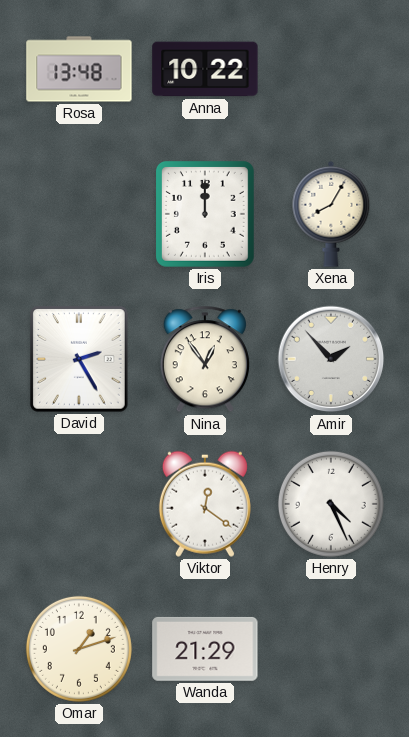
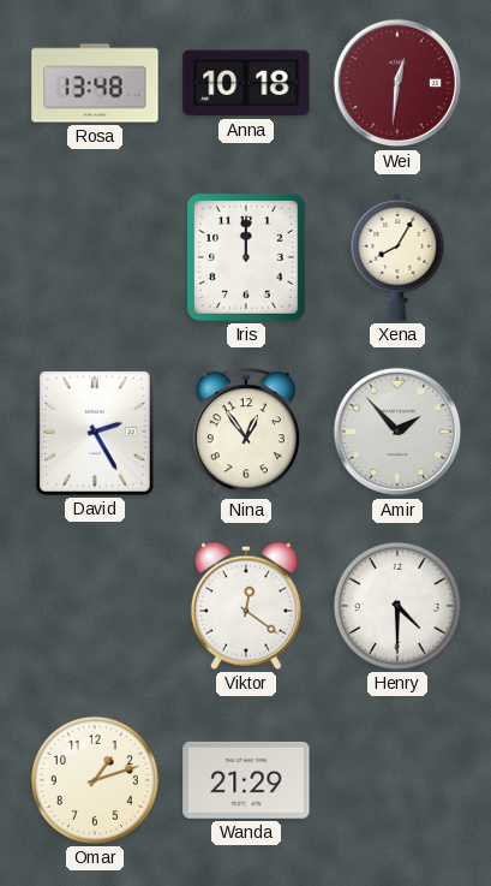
Anna: 10:22 -> 10:18
Wei: none -> 12:31
Henry: 4:26 -> 4:30
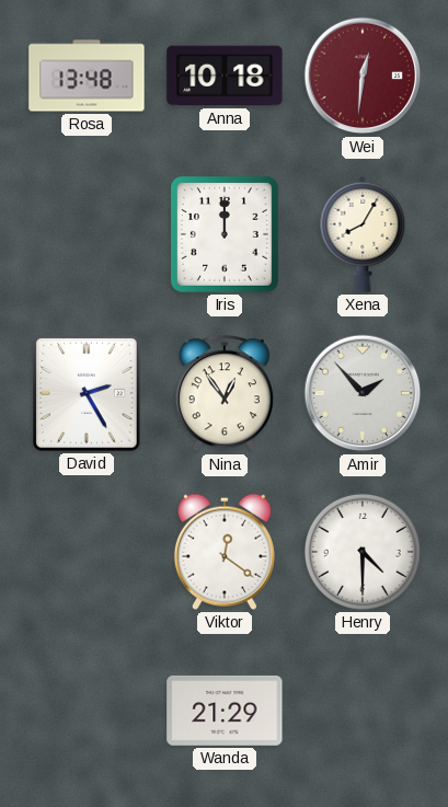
Omar: 1:12 -> none
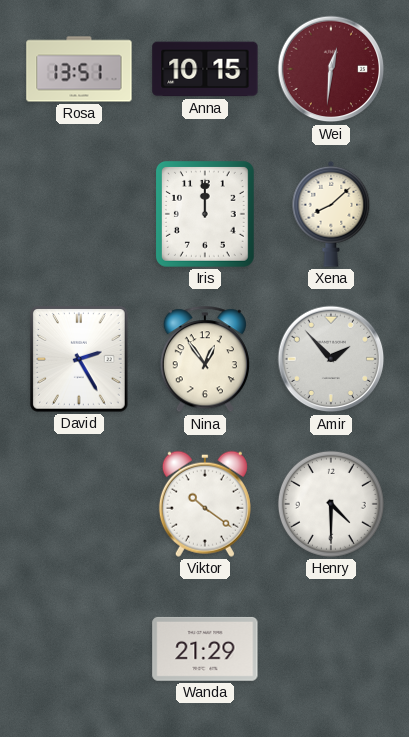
Rosa: 13:48 -> 13:51
Anna: 10:18 -> 10:15
Xena: 8:05 -> 8:08
Viktor: 12:21 -> 10:21
